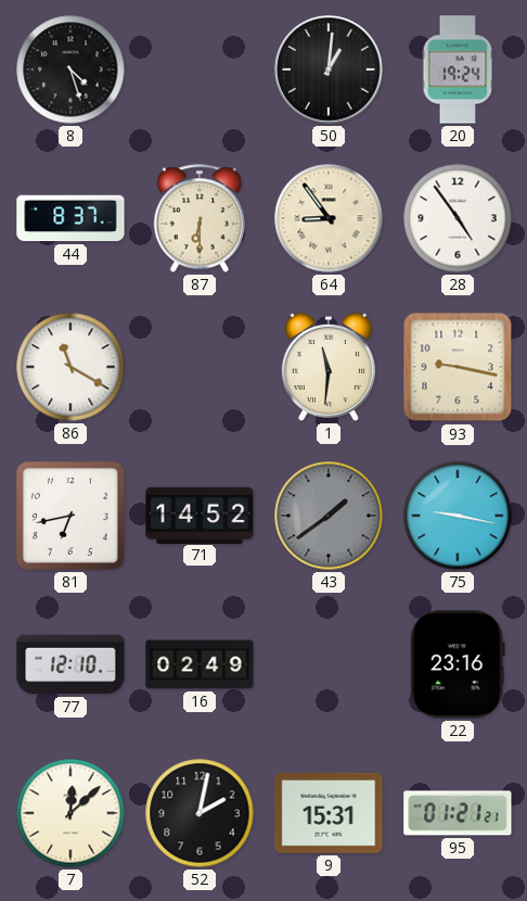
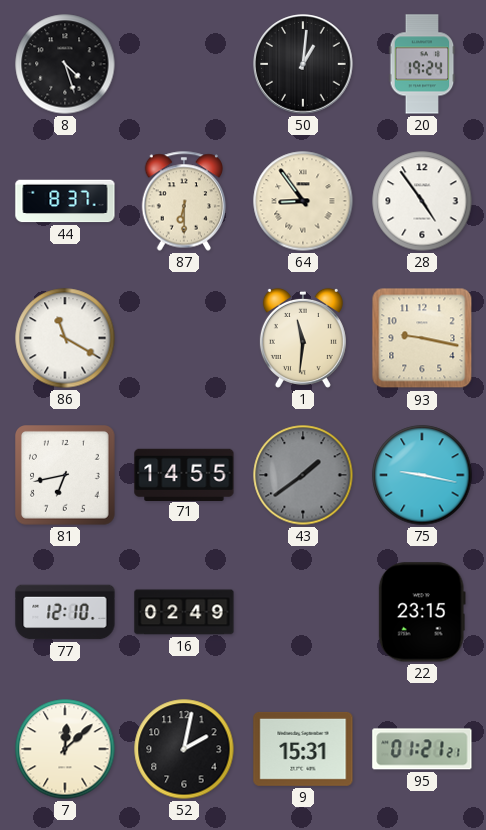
71: 14:52 -> 14:55
22: 23:16 -> 23:15
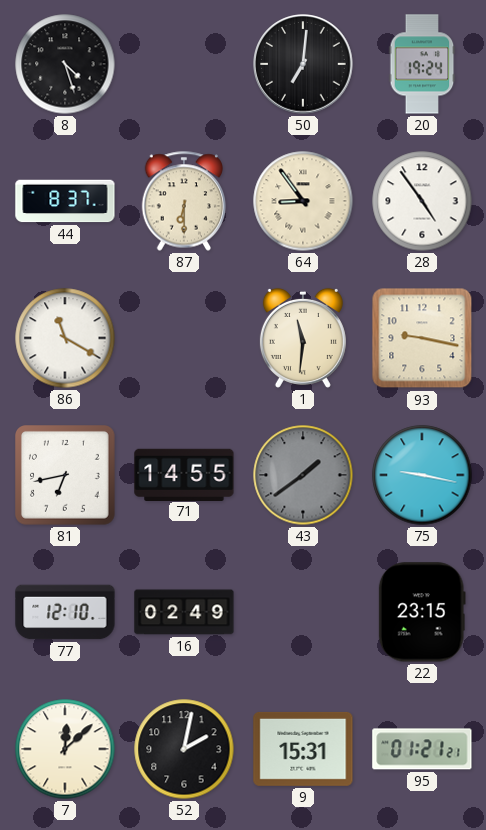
50: 1:01 -> 7:01
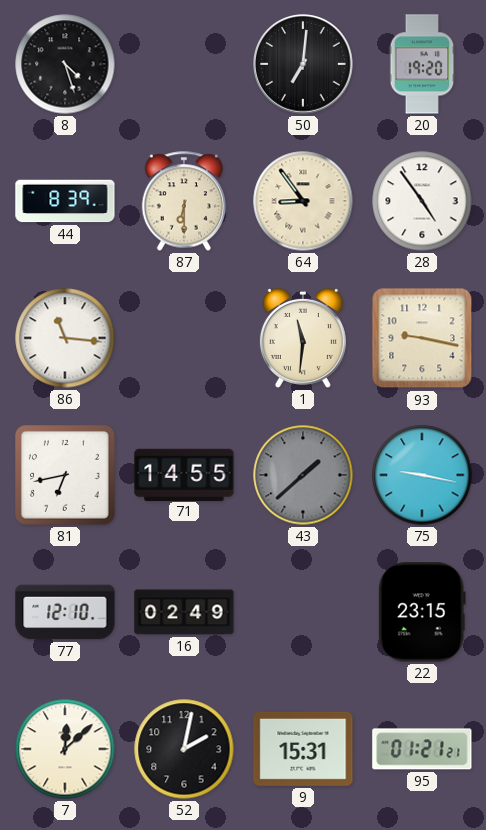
20: 19:24 -> 19:20
44: 8:37 -> 8:39
86: 11:20 -> 11:16
43: 1:39 -> 1:38
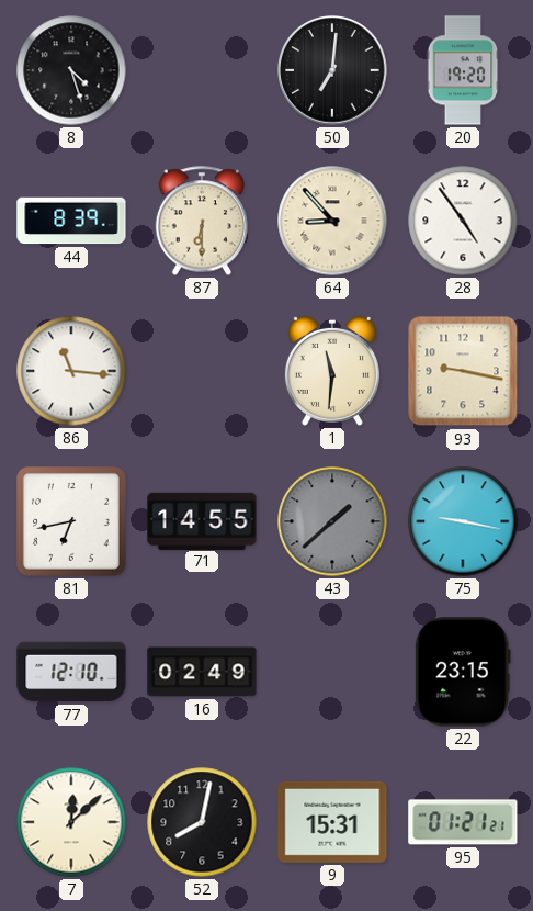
64: 8:54 -> 8:53
52: 2:02 -> 8:02
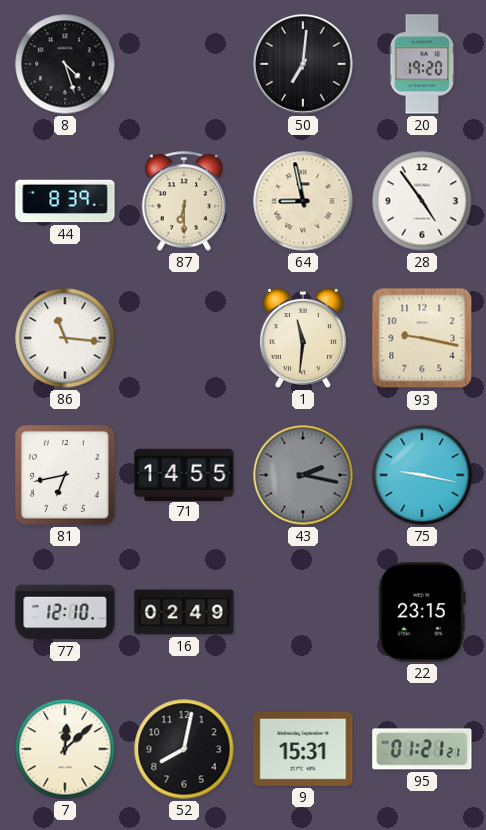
64: 8:53 -> 8:58
43: 1:38 -> 2:17
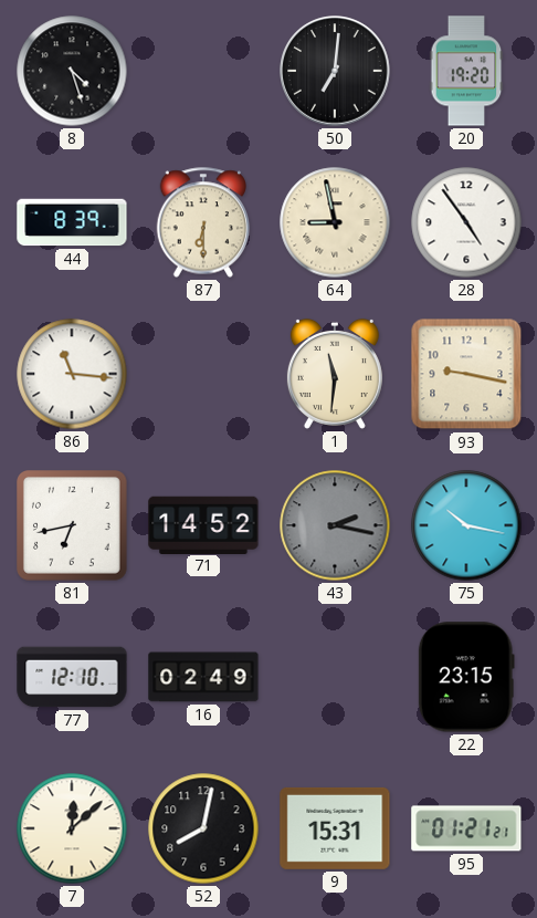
71: 14:55 -> 14:52
75: 9:17 -> 10:17
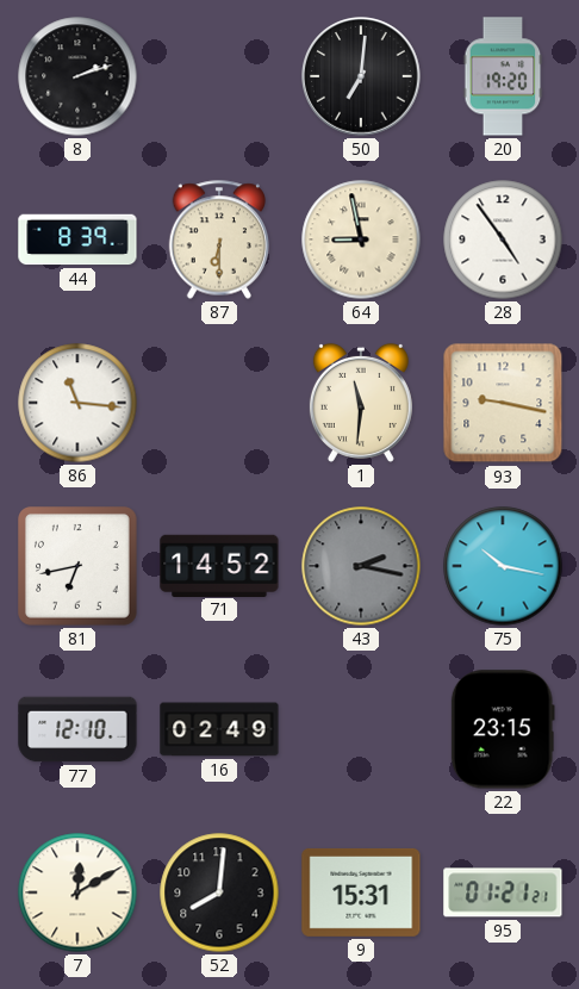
8: 4:27 -> 2:12
7: 12:08 -> 12:10
52: 8:02 -> 8:01
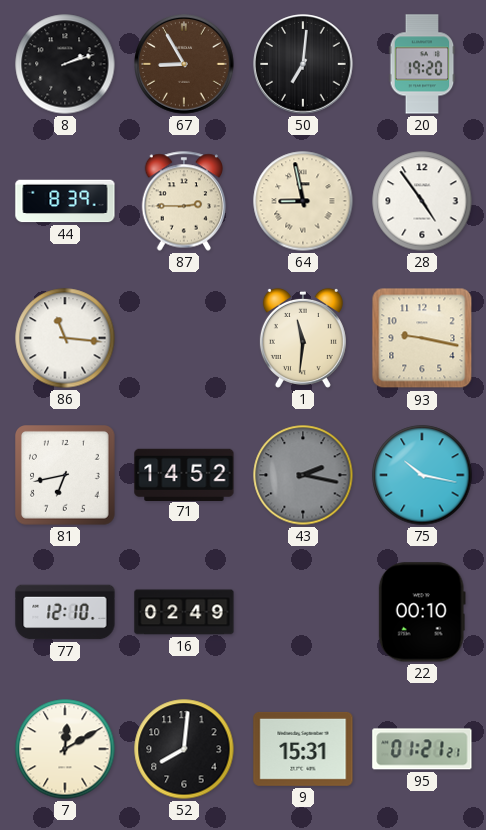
67: none -> 8:55
87: 6:30 -> 2:45
22: 23:15 -> 00:10
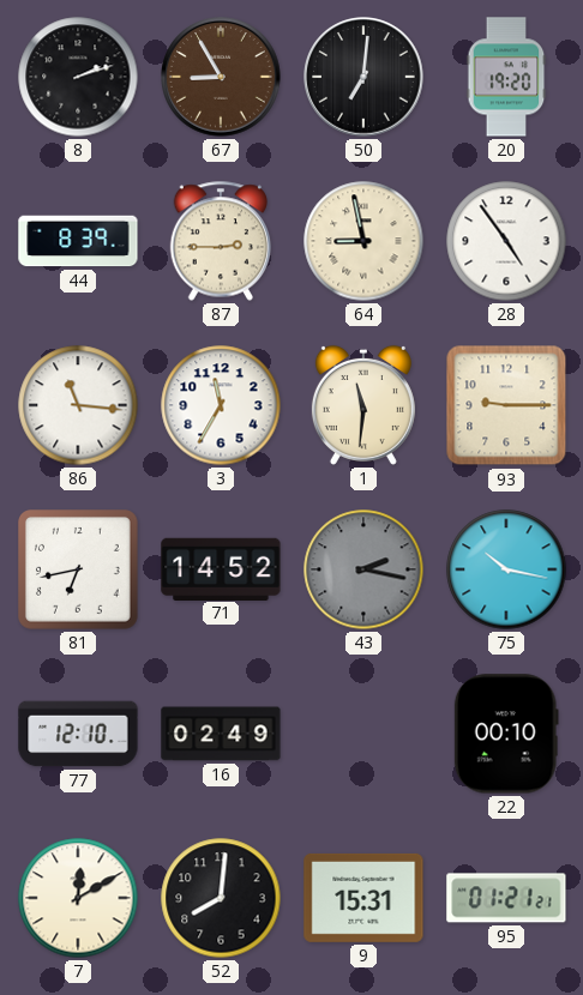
3: none -> 11:35
93: 9:17 -> 9:15
